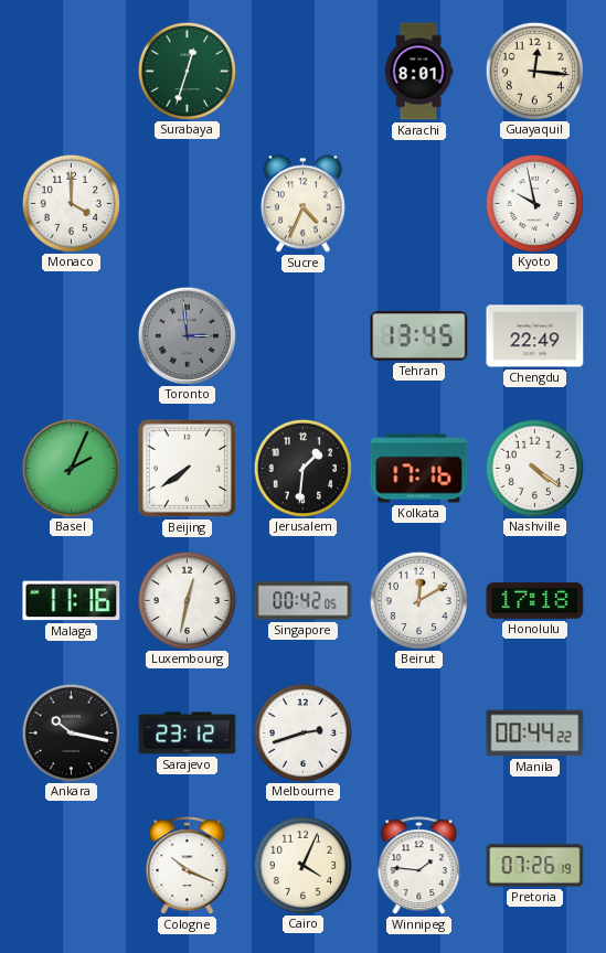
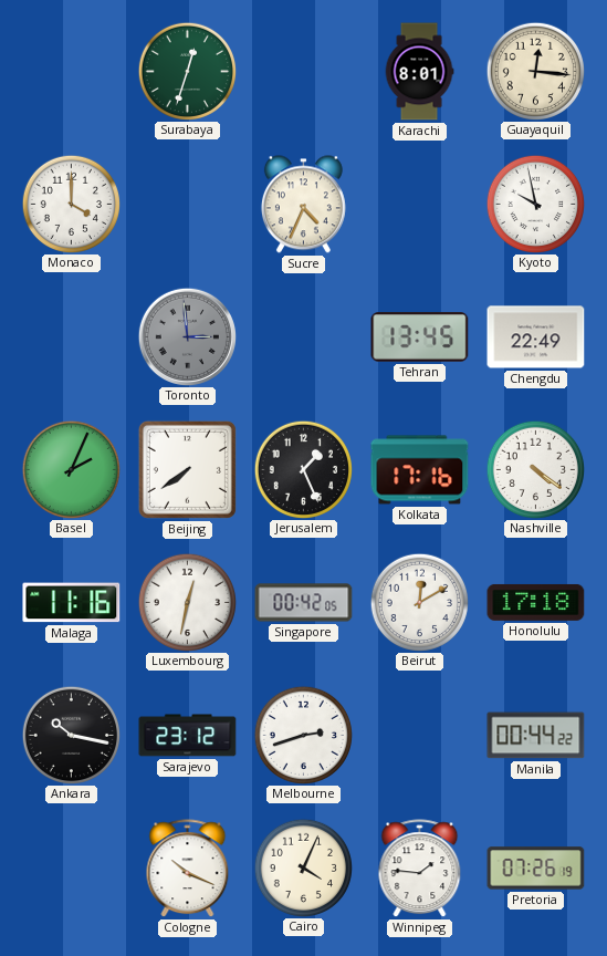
Jerusalem: 1:31 -> 1:26
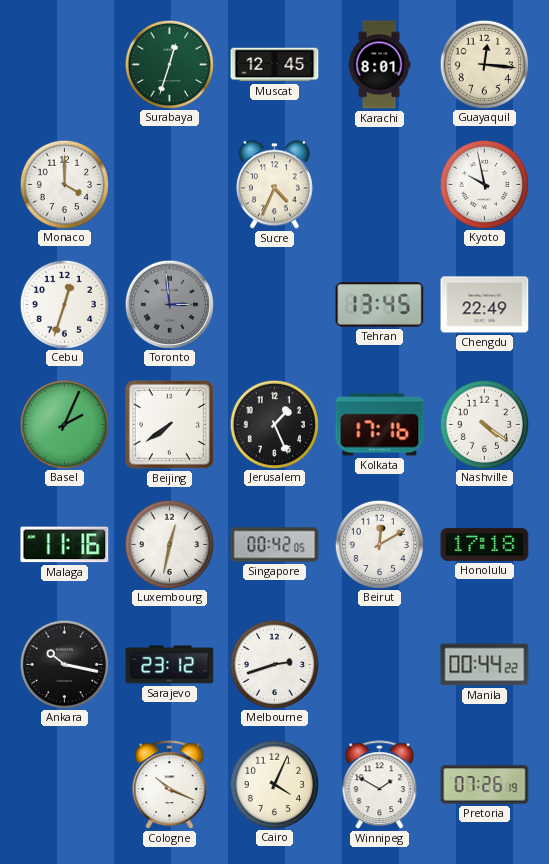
Muscat: none -> 12:45
Cebu: none -> 12:33
Winnipeg: 1:46 -> 1:50
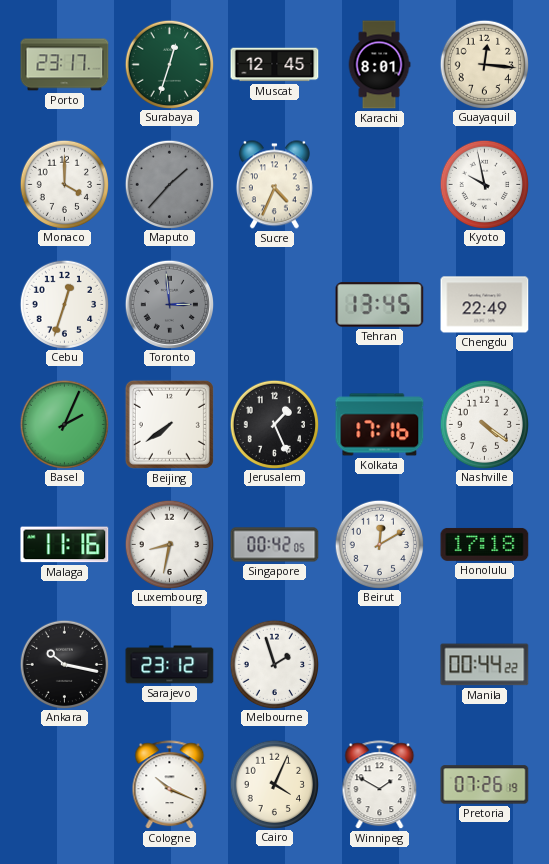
Porto: none -> 23:17
Maputo: none -> 1:37
Luxembourg: 12:32 -> 8:32
Melbourne: 2:42 -> 1:57
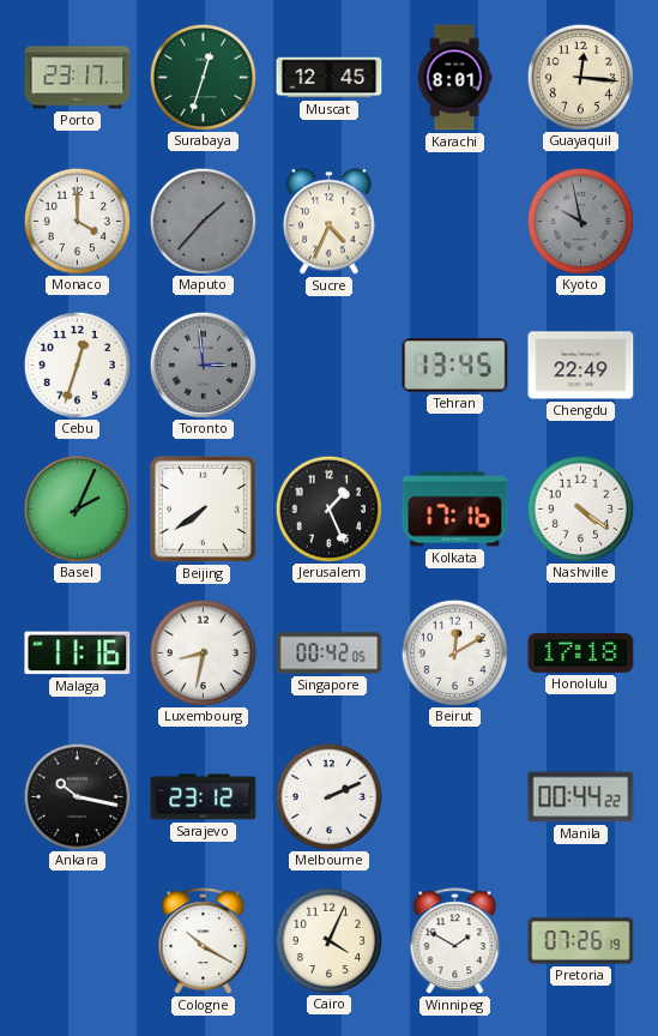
Kyoto dial: white -> grey
Melbourne: 1:57 -> 2:11
Cologne: 10:19 -> 10:20
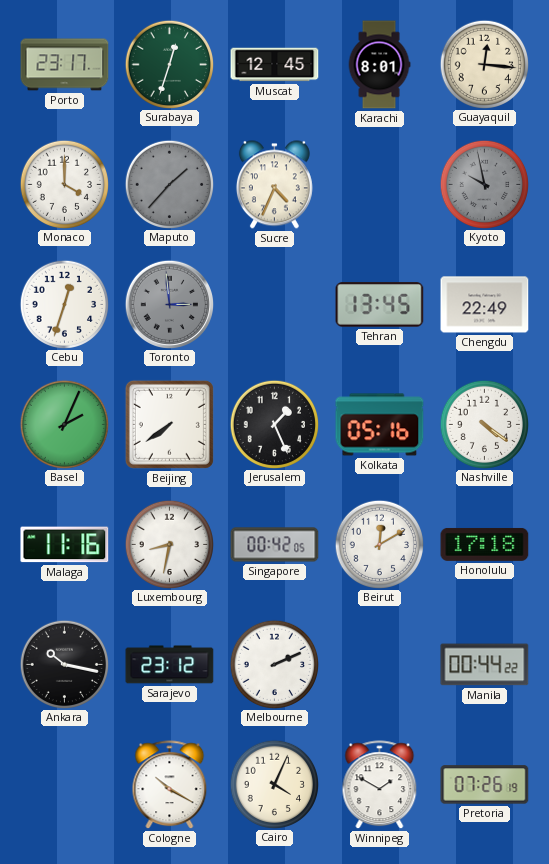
Kolkata: 17:16 -> 05:16
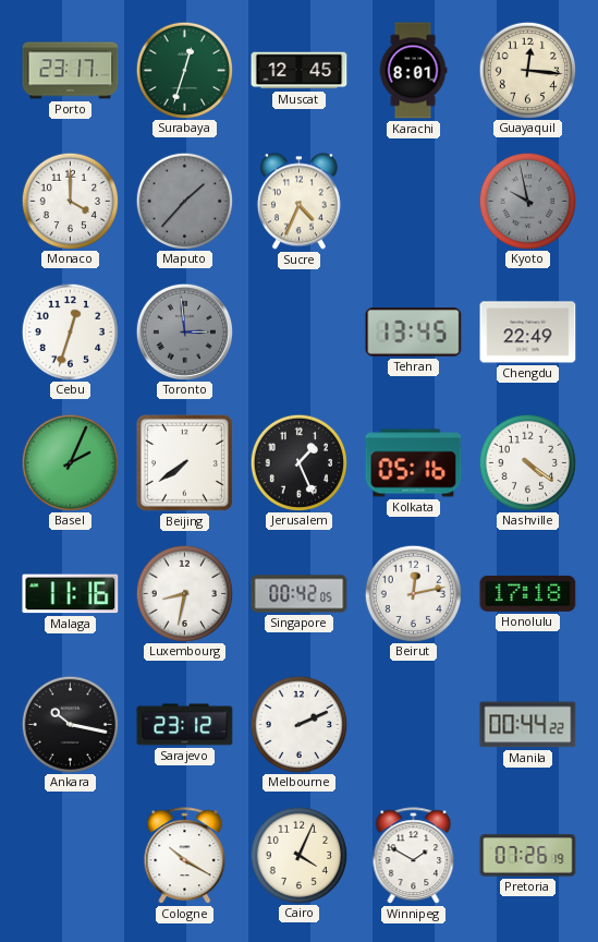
Beirut: 12:10 -> 12:13
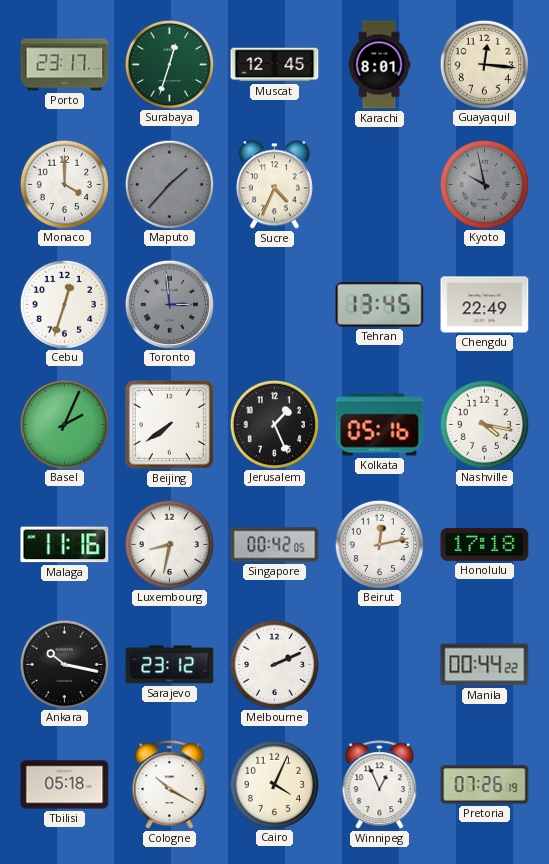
Nashville: 4:21 -> 4:17
Tbilisi: none -> 05:18
Winnipeg: 1:50 -> 12:56
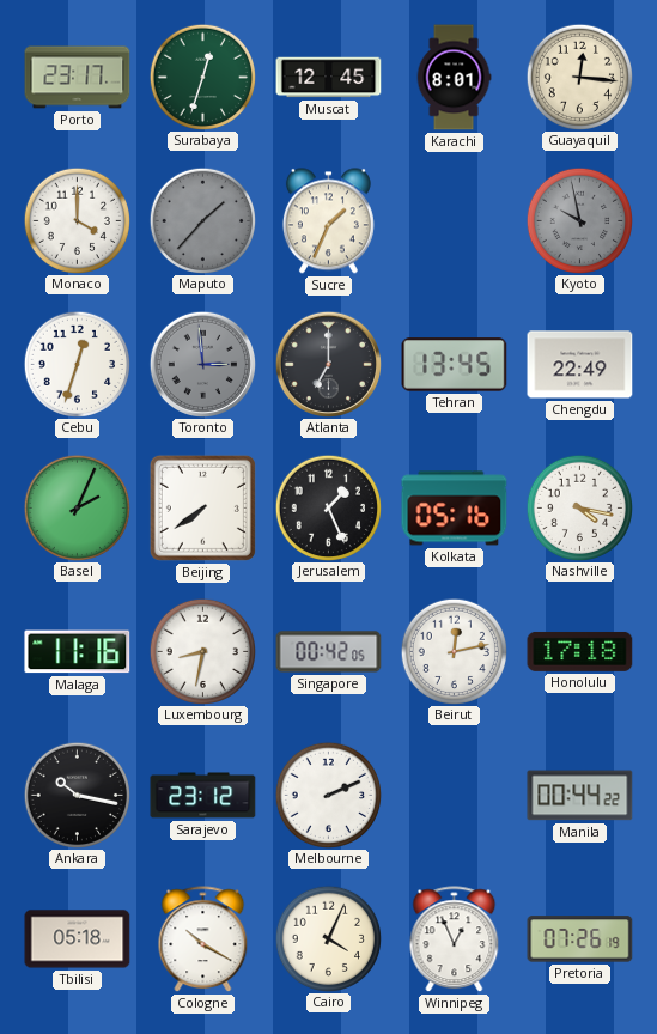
Sucre: 4:34 -> 1:34
Atlanta: none -> 7:00
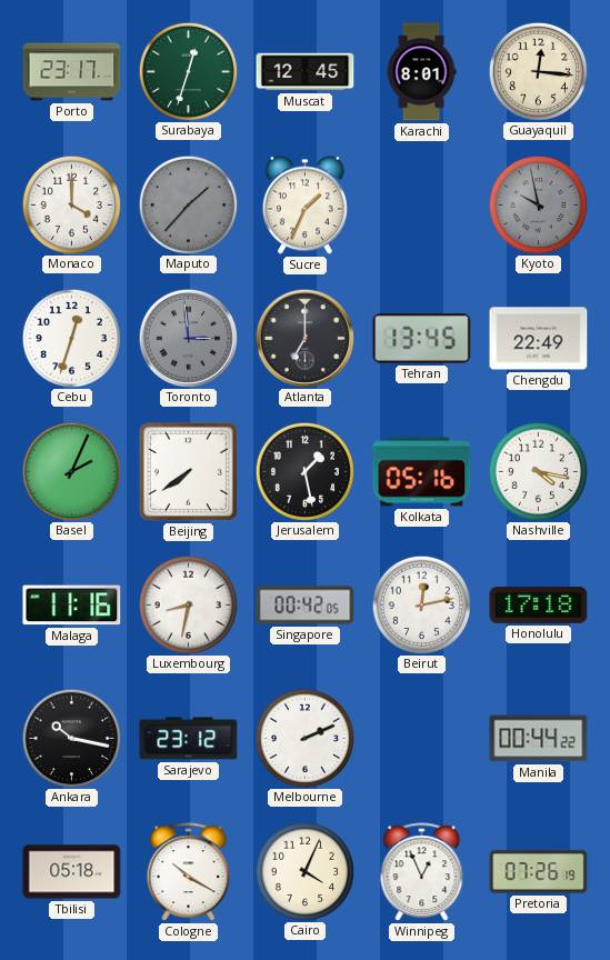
Jerusalem: 1:26 -> 1:28
